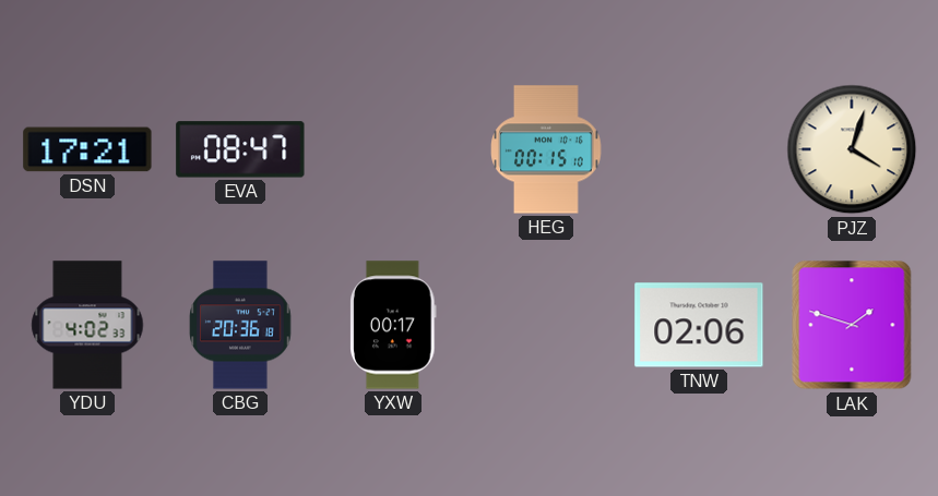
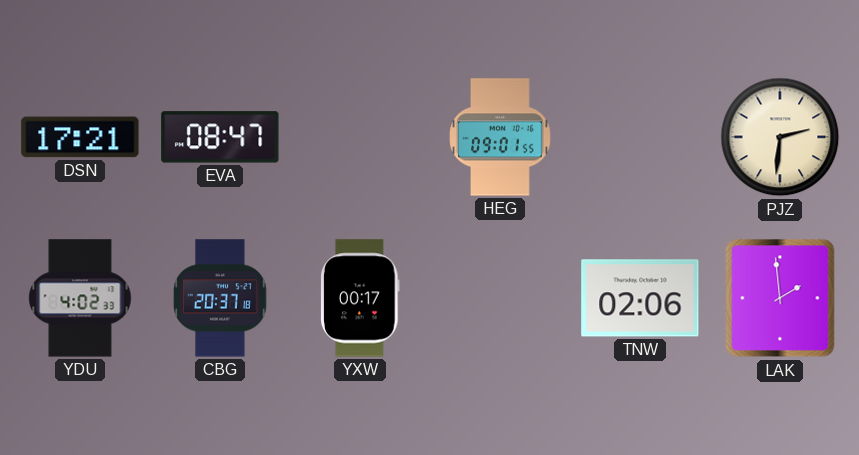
HEG: 00:15 -> 09:01
PJZ: 4:03 -> 2:31
CBG: 20:36 -> 20:37
LAK: 1:48 -> 1:59
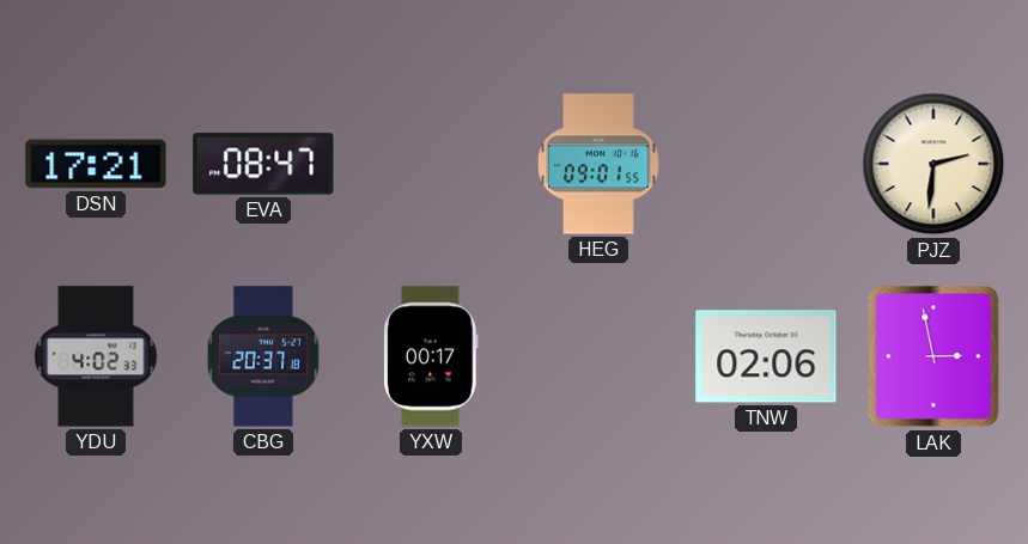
LAK: 1:59 -> 2:58
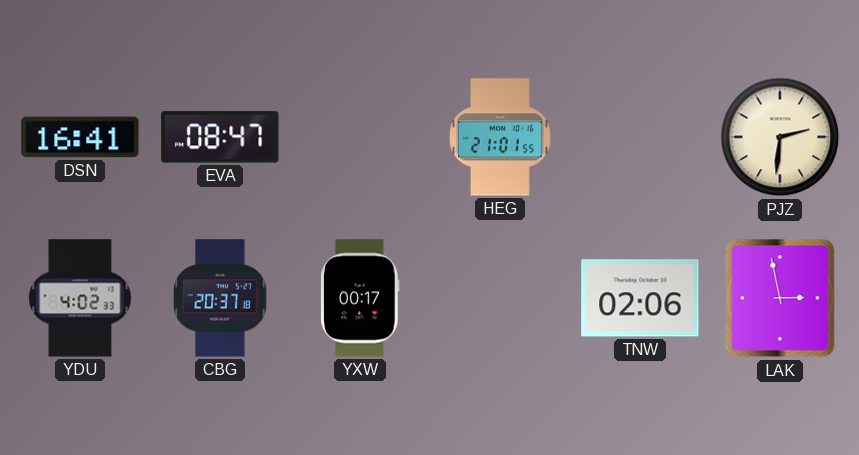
DSN: 17:21 -> 16:41
HEG: 09:01 -> 21:01
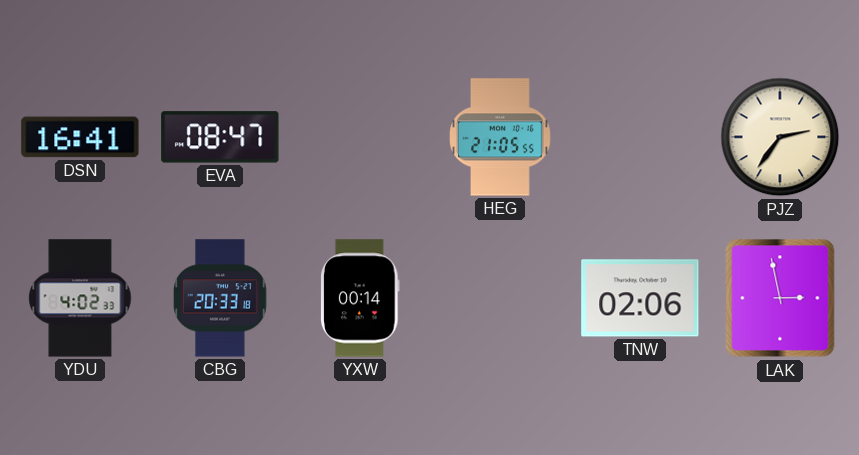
HEG: 21:01 -> 21:05
PJZ: 2:31 -> 2:36
CBG: 20:37 -> 20:33
YXW: 00:17 -> 00:14
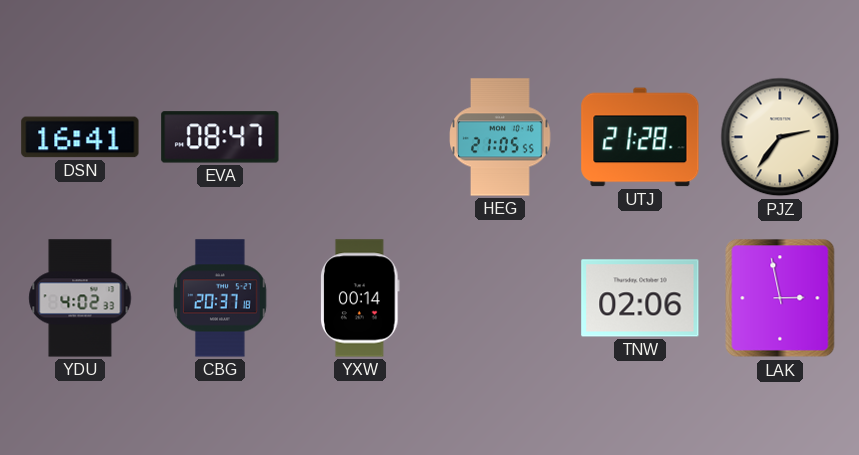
UTJ: none -> 21:28
CBG: 20:33 -> 20:37
